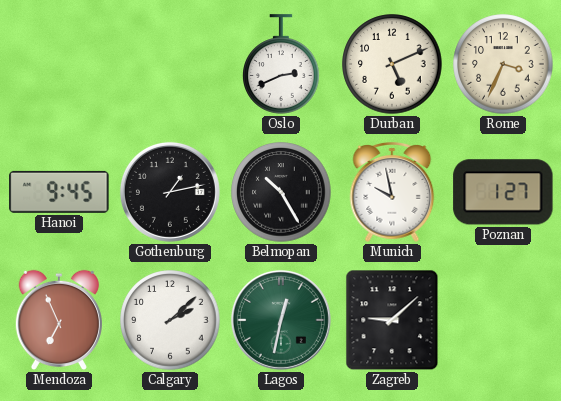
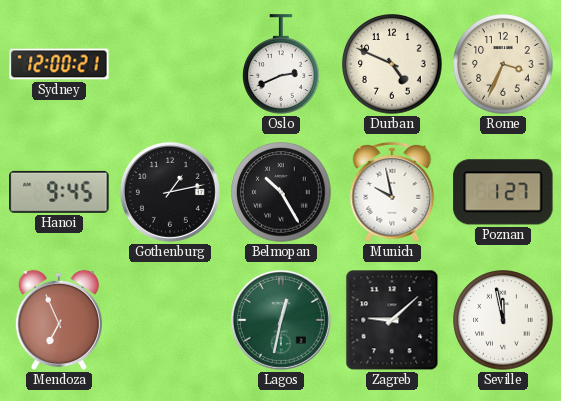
Sydney: none -> 12:00
Durban: 5:11 -> 4:49
Calgary: 2:08 -> none
Seville: none -> 11:58
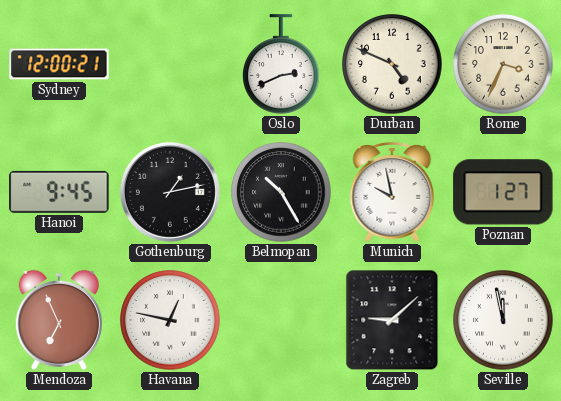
Havana: none -> 12:47
Lagos: 12:32 -> none
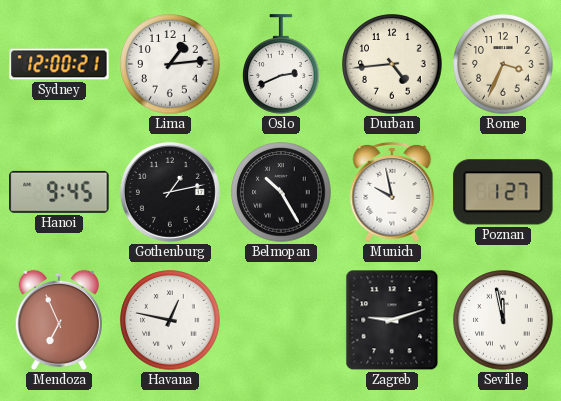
Lima: none -> 1:14
Durban: 4:49 -> 4:44
Zagreb: 9:08 -> 9:12
